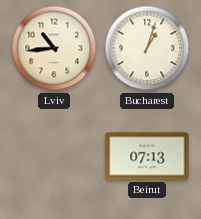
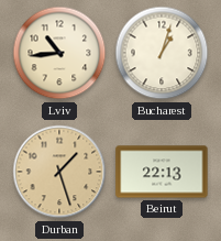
Durban: none -> 1:27
Beirut: 07:13 -> 22:13
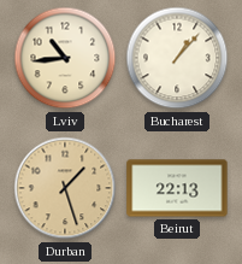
Bucharest: 1:03 -> 1:07
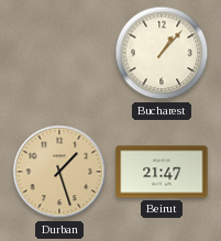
Lviv: 10:44 -> none
Beirut: 22:13 -> 21:47
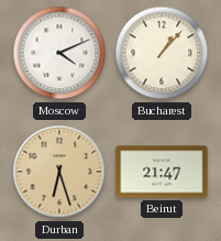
Moscow: none -> 4:11
Durban: 1:27 -> 6:27
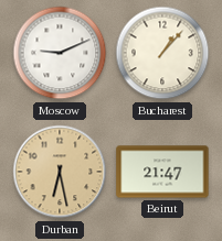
Moscow: 4:11 -> 9:11
Durban: 6:27 -> 6:28
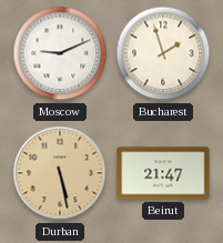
Bucharest: 1:07 -> 1:57
Durban: 6:28 -> 5:28
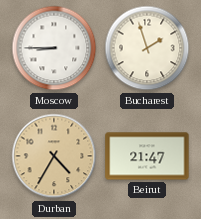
Moscow: 9:11 -> 8:45
Durban: 5:28 -> 4:35
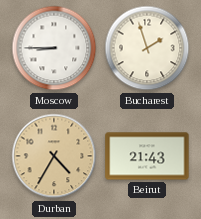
Beirut: 21:47 -> 21:43
